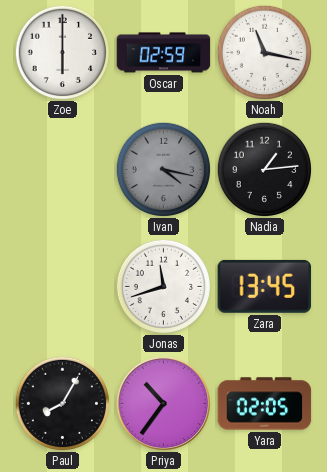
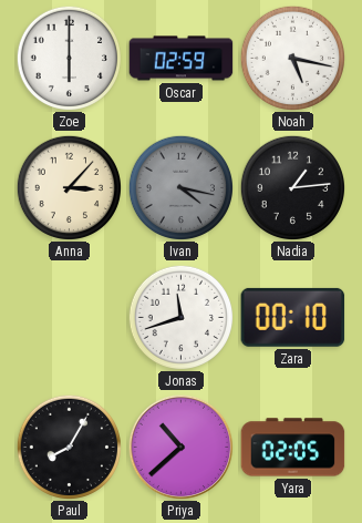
Noah: 11:17 -> 5:17
Anna: none -> 3:07
Zara: 13:45 -> 00:10
Priya: 10:36 -> 10:38
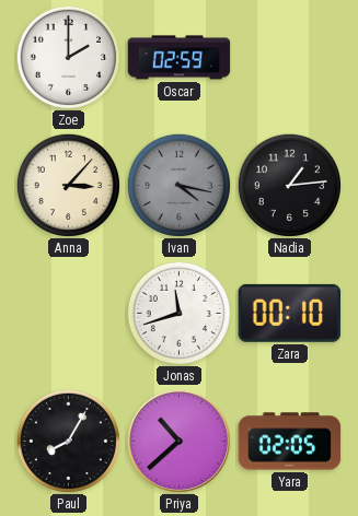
Zoe: 6:00 -> 2:00
Noah: 5:17 -> none
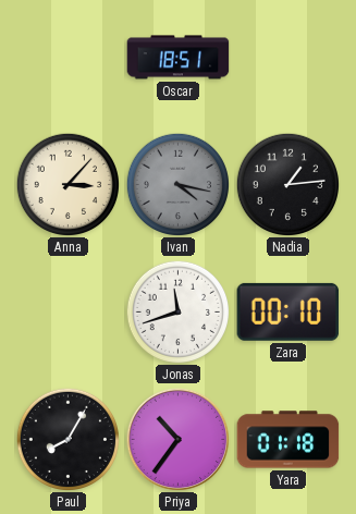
Zoe: 2:00 -> none
Oscar: 02:59 -> 18:51
Priya: 10:38 -> 10:36
Yara: 02:05 -> 01:18
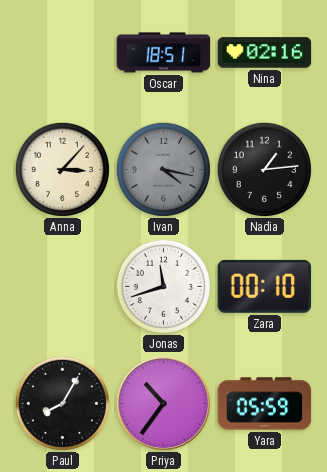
Nina: none -> 02:16
Yara: 01:18 -> 05:59
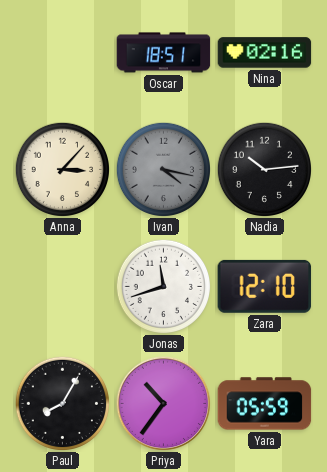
Nadia: 1:14 -> 10:14
Zara: 00:10 -> 12:10
